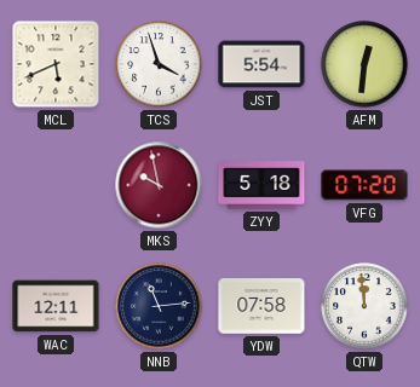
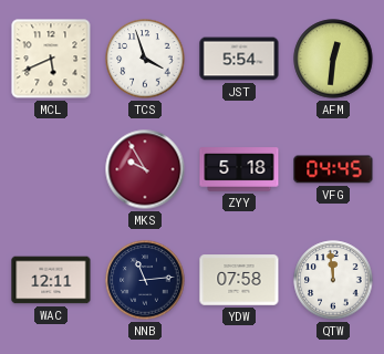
MKS: 9:58 -> 9:55
VFG: 07:20 -> 04:45
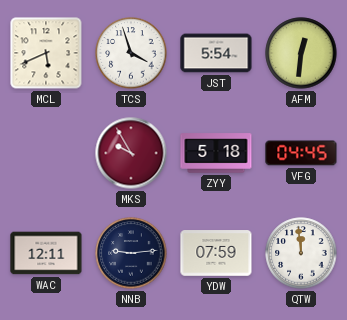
NNB: 11:14 -> 9:14
YDW: 07:58 -> 07:59
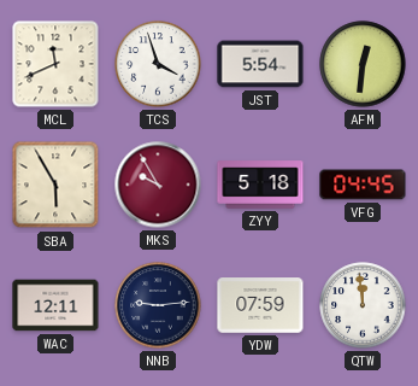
MCL: 5:41 -> 11:41
SBA: none -> 5:55
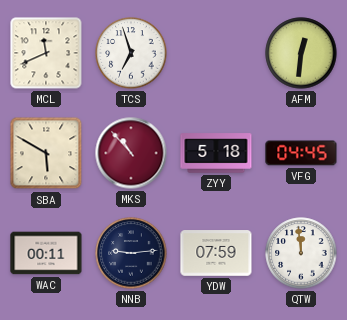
TCS: 3:57 -> 6:57
JST: 5:54 -> none
SBA: 5:55 -> 5:50
MKS: 9:55 -> 10:53
WAC: 12:11 -> 00:11
